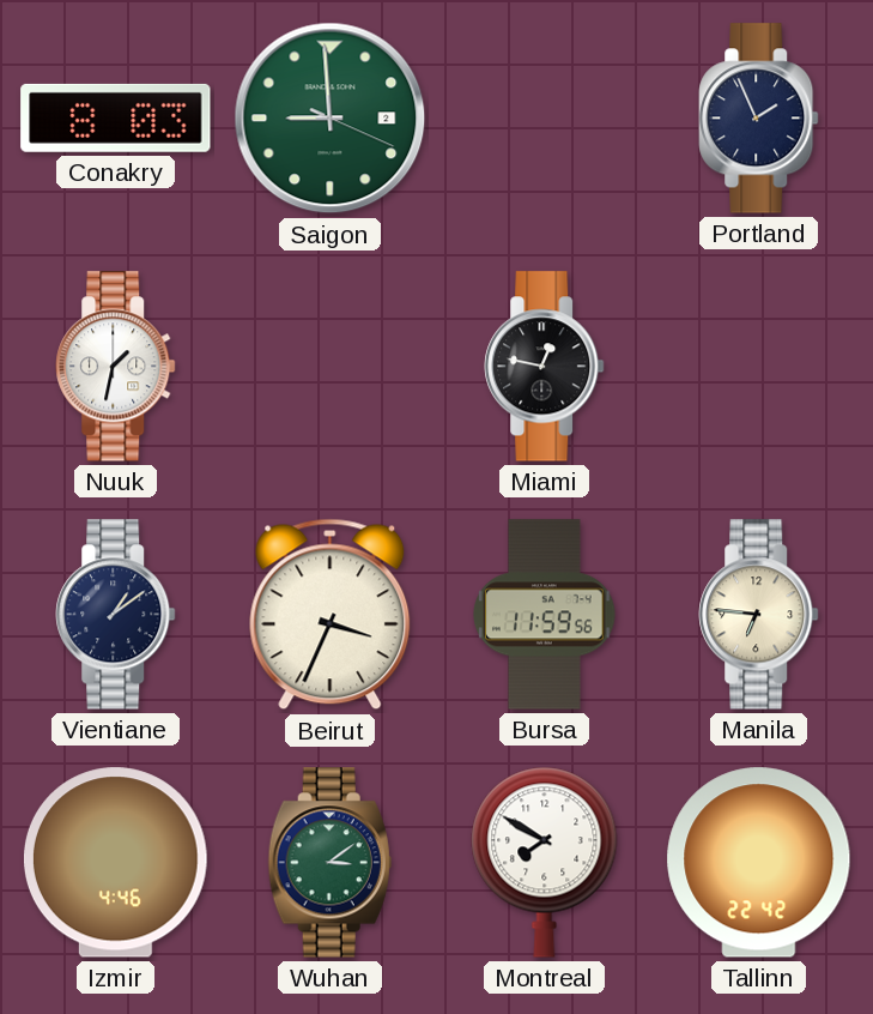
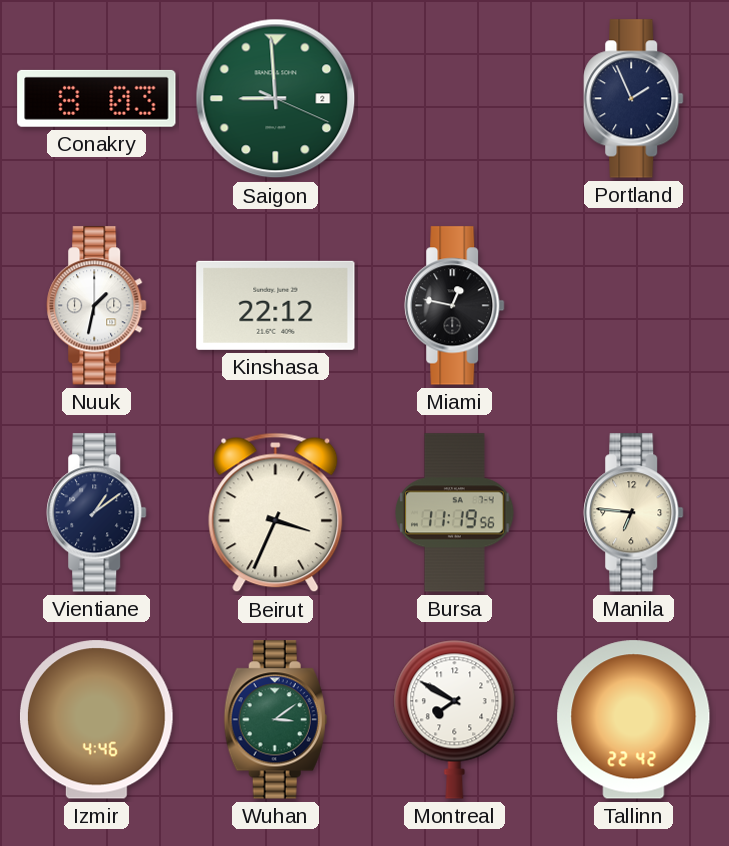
Kinshasa: none -> 22:12
Bursa: 11:59 -> 11:19
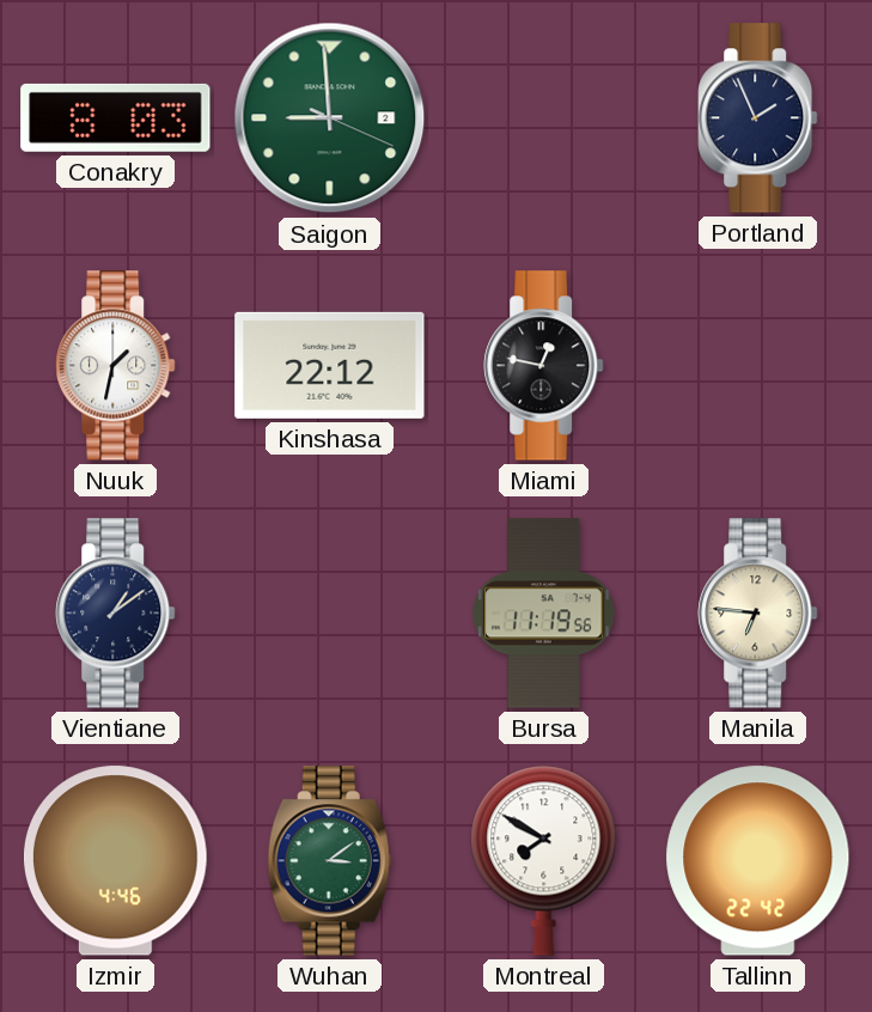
Beirut: 3:34 -> none
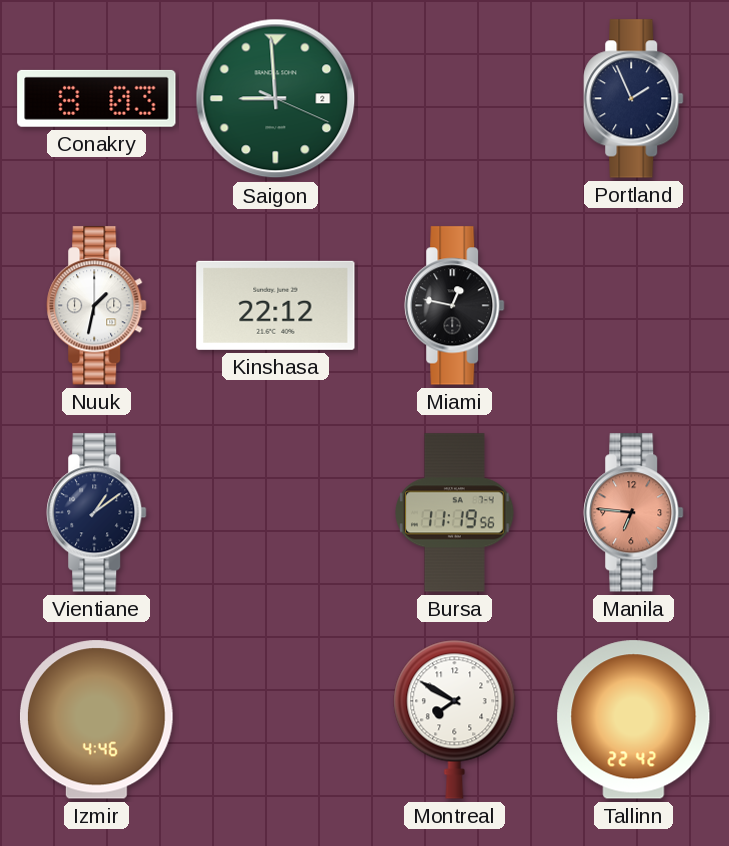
Manila dial: cream -> salmon
Wuhan: 3:09 -> none
